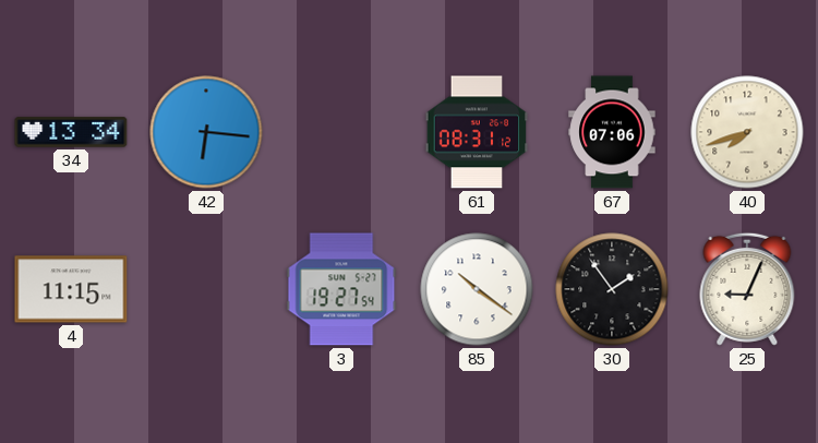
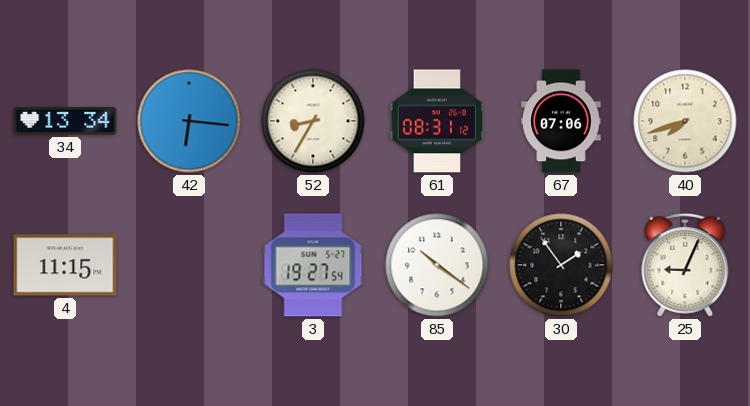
52: none -> 8:35
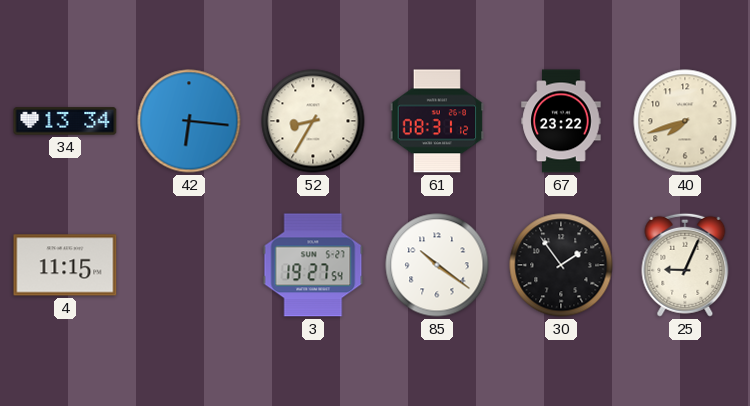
67: 07:06 -> 23:22
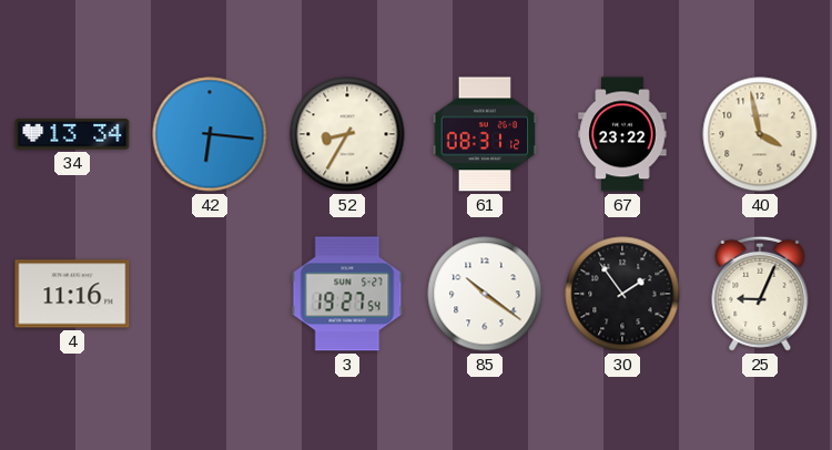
40: 7:42 -> 3:58
4: 11:15 -> 11:16
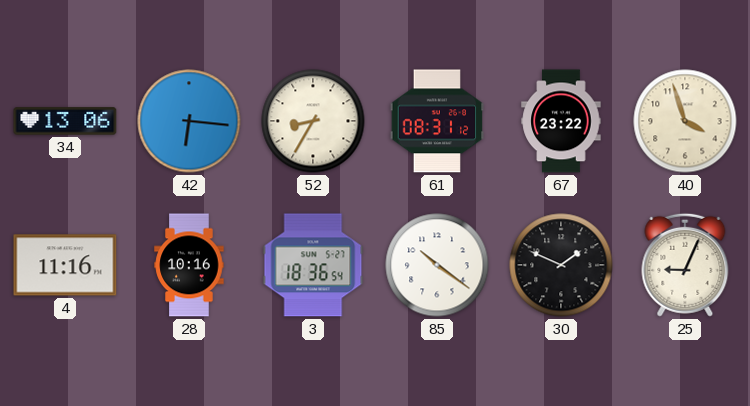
34: 13:34 -> 13:06
40: 3:58 -> 3:57
28: none -> 10:16
3: 19:27 -> 18:36
30: 1:54 -> 1:49
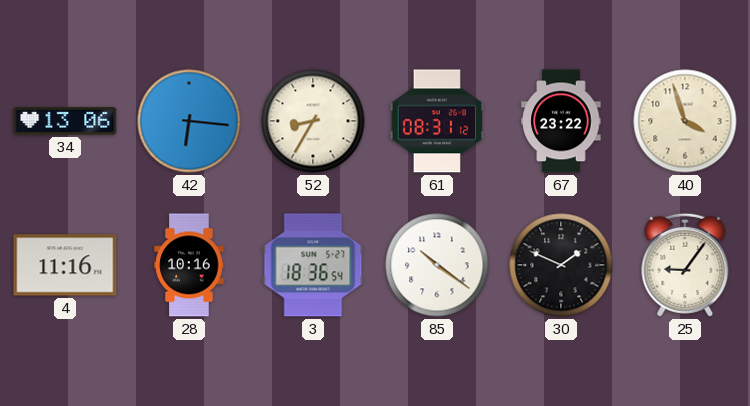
25: 9:04 -> 9:06
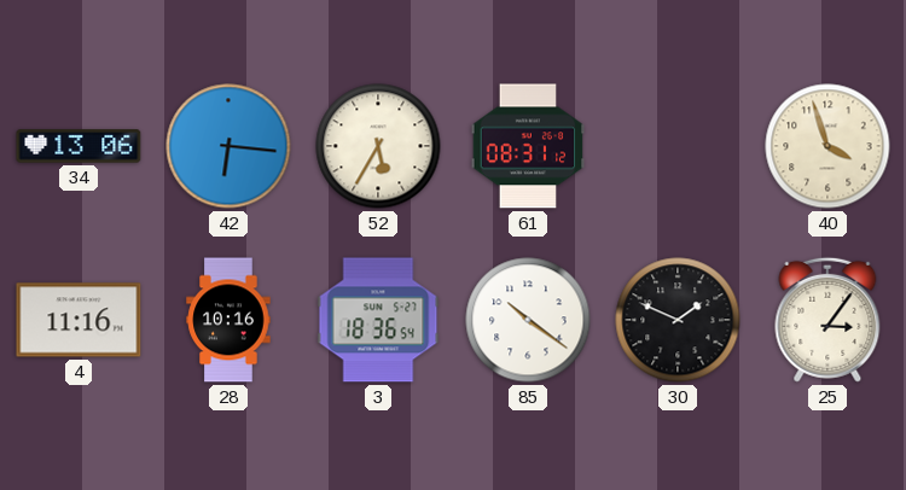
52: 8:35 -> 5:35
67: 23:22 -> none
25: 9:06 -> 3:06
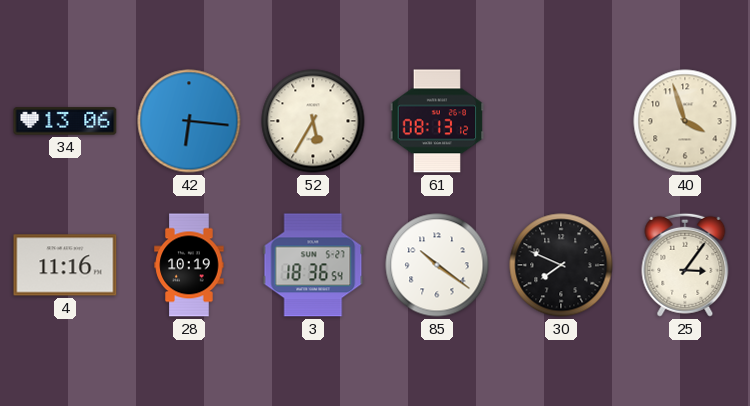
61: 08:31 -> 08:13
28: 10:16 -> 10:19
30: 1:49 -> 7:49
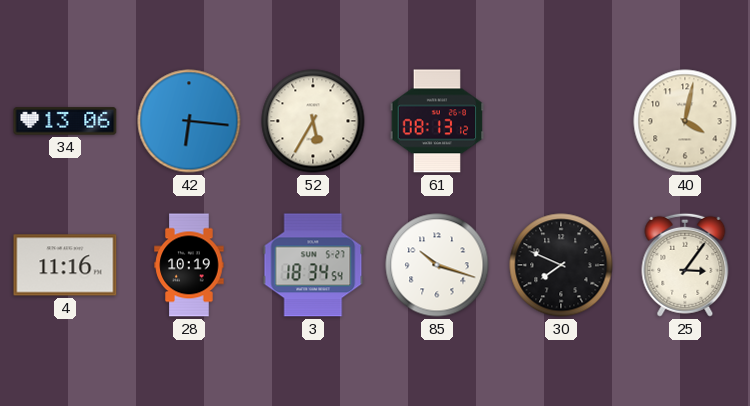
40: 3:57 -> 4:02
3: 18:36 -> 18:34
85: 10:21 -> 10:18
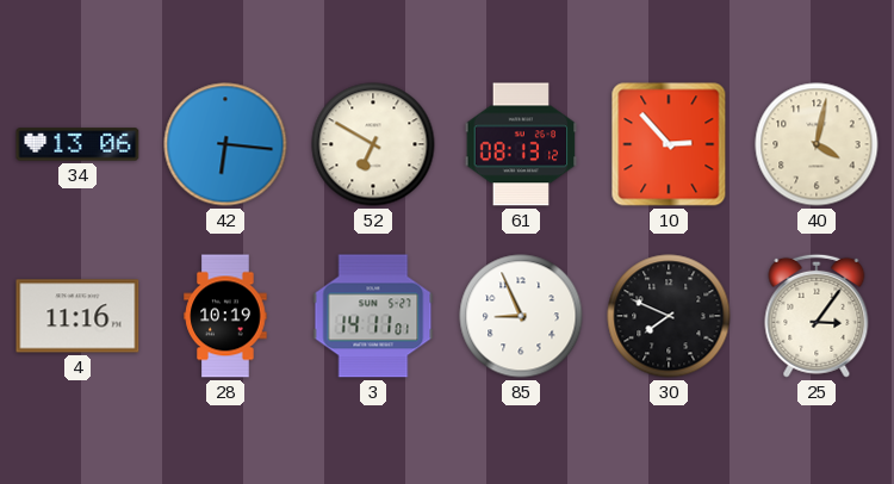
52: 5:35 -> 6:50
10: none -> 2:53
3: 18:34 -> 14:11
85: 10:18 -> 8:56
